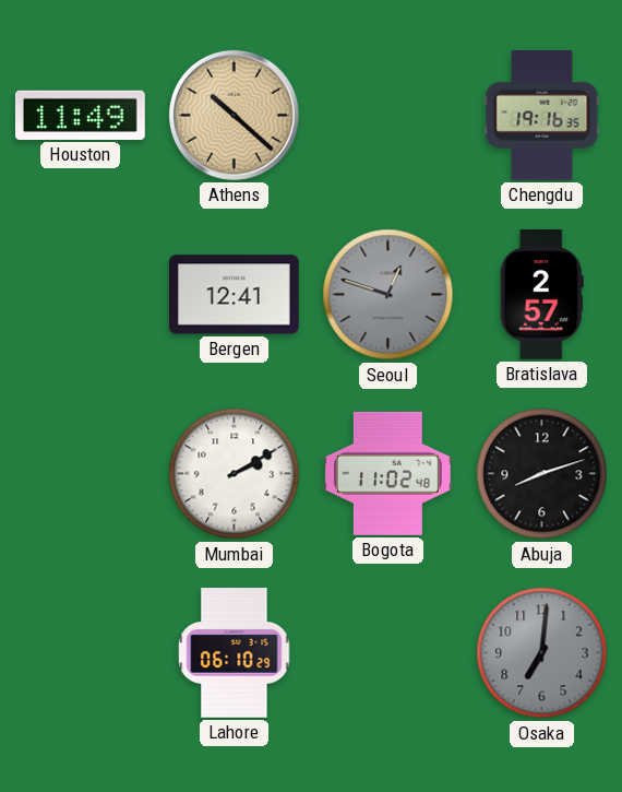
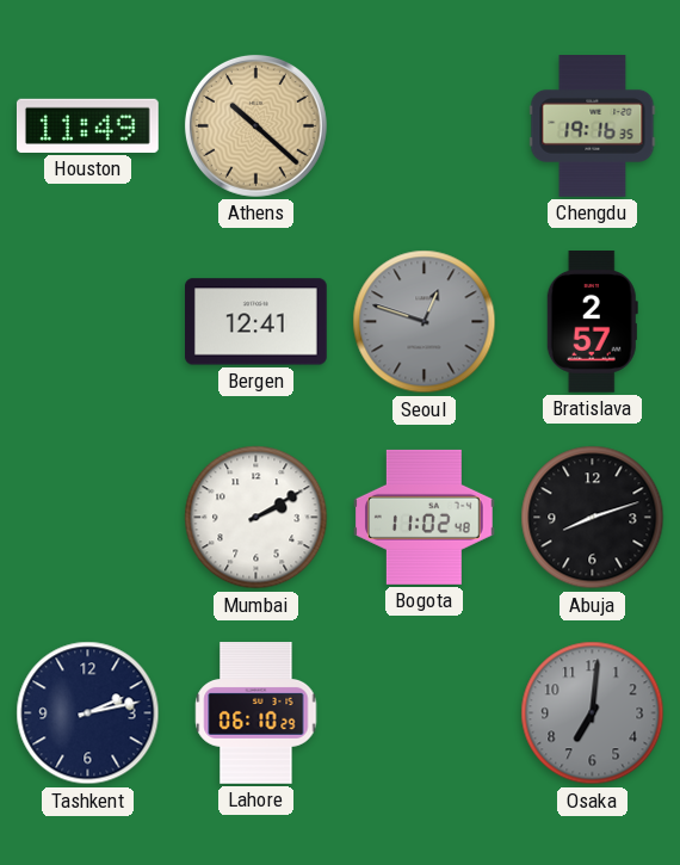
Tashkent: none -> 2:13
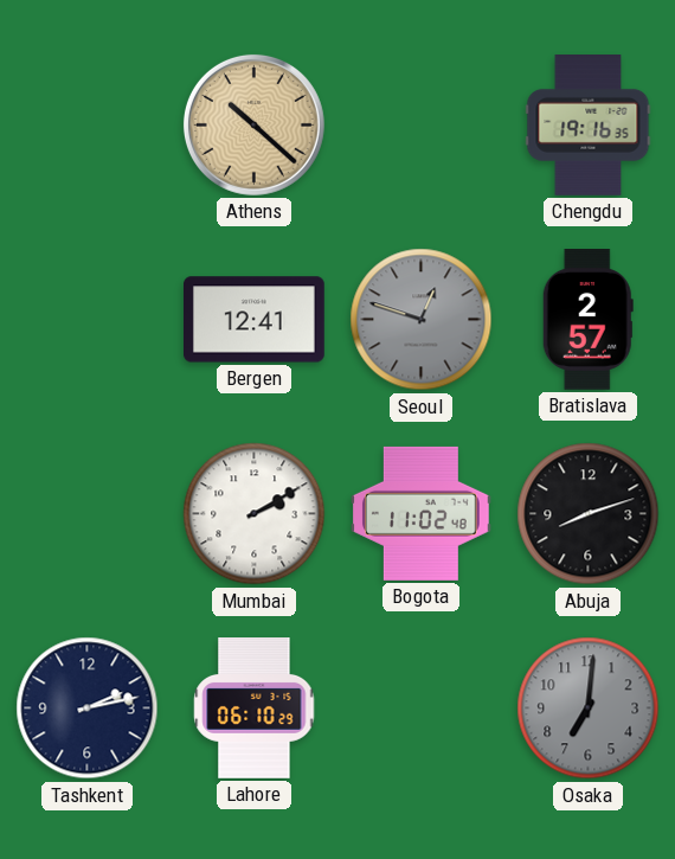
Houston: 11:49 -> none
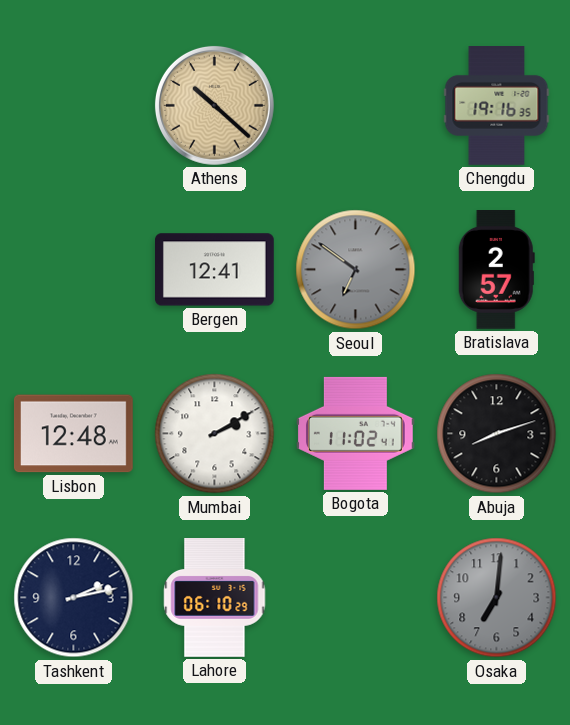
Seoul: 12:48 -> 6:51
Lisbon: none -> 12:48
Bogota: 11:02:48 -> 11:02:41
